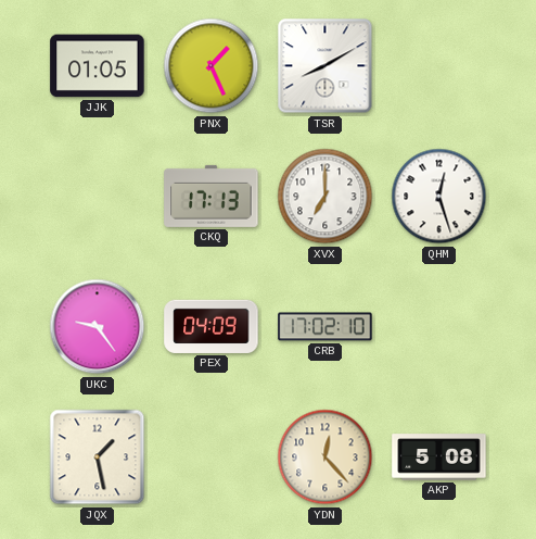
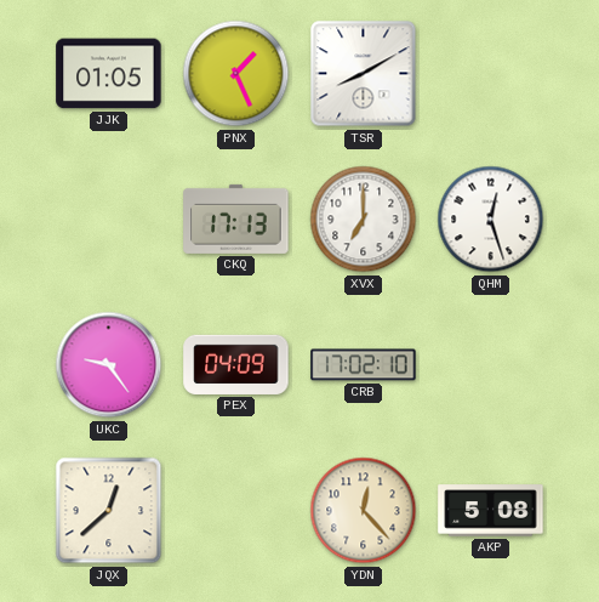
JQX: 1:28 -> 12:38
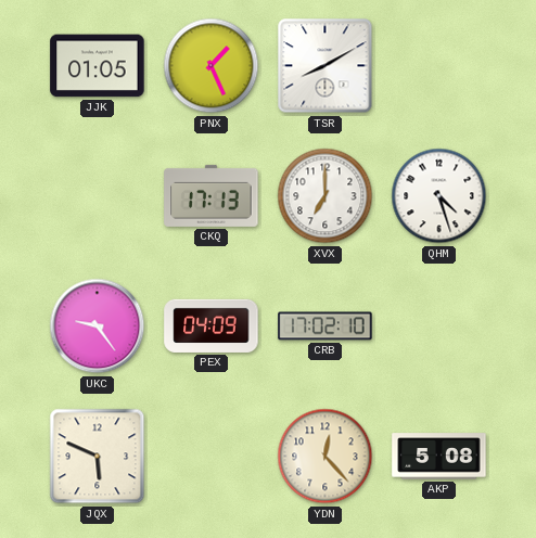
QHM: 12:27 -> 4:27
JQX: 12:38 -> 5:49
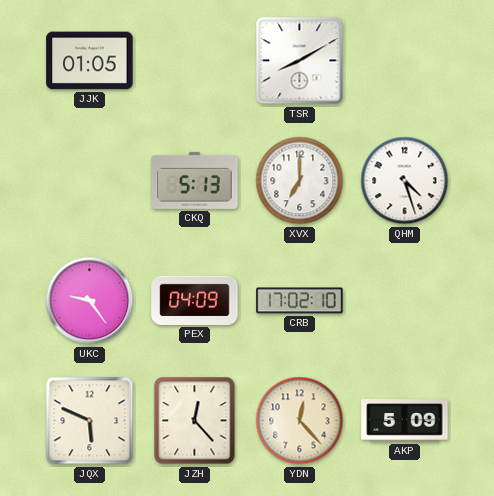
PNX: 1:26 -> none
CKQ: 17:13 -> 5:13
JZH: none -> 12:23
AKP: 5:08 -> 5:09
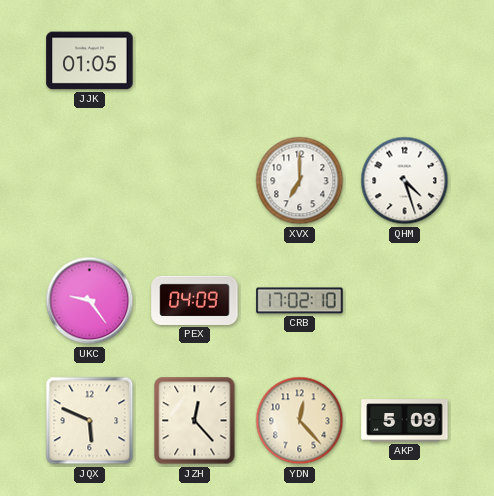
TSR: 8:10 -> none
CKQ: 5:13 -> none
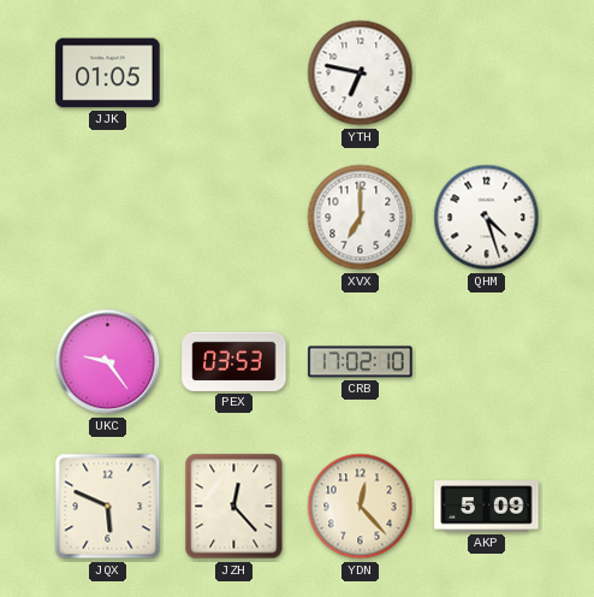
YTH: none -> 6:47
PEX: 04:09 -> 03:53
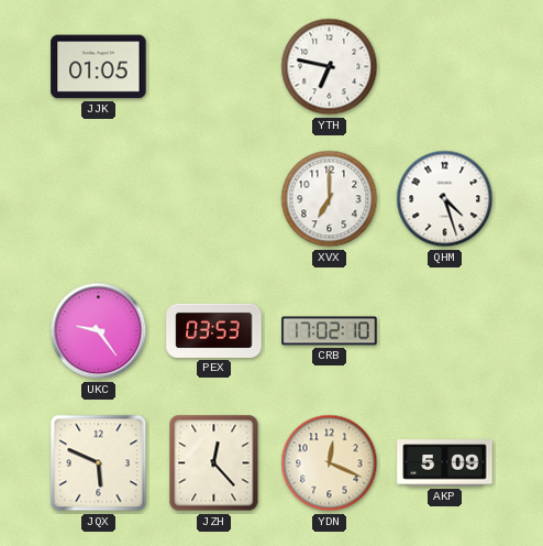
YDN: 12:23 -> 12:19
